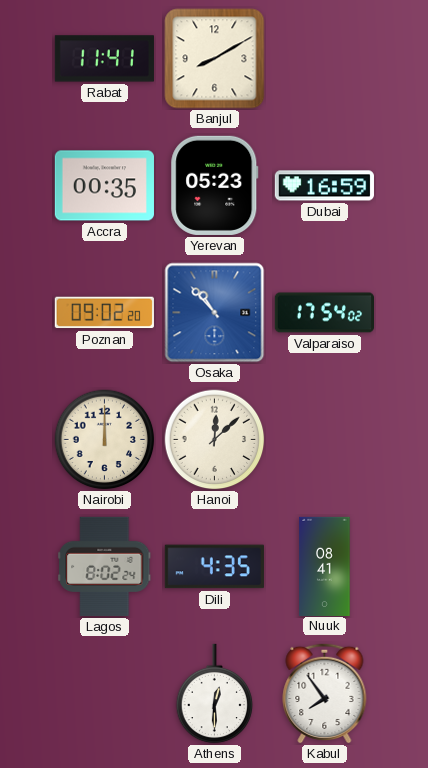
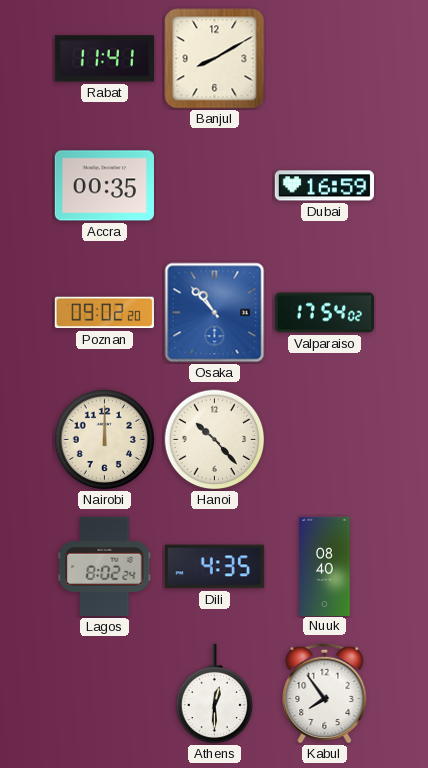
Yerevan: 05:23 -> none
Hanoi: 12:08 -> 10:23
Nuuk: 08:41 -> 08:40
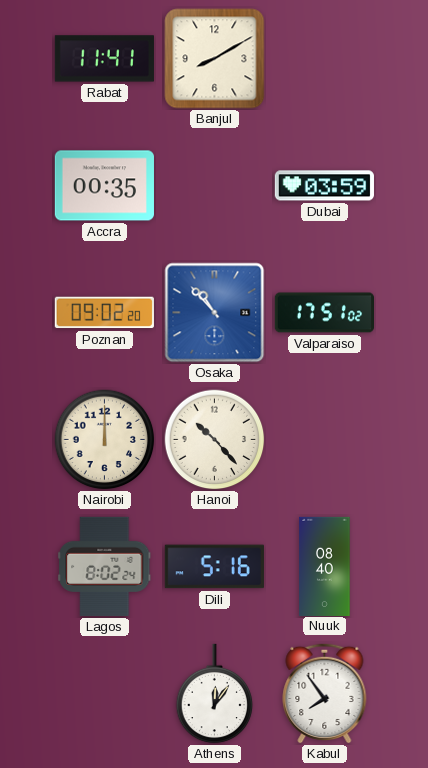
Dubai: 16:59 -> 03:59
Valparaiso: 17:54 -> 17:51
Dili: 4:35 -> 5:16
Athens: 12:30 -> 12:06
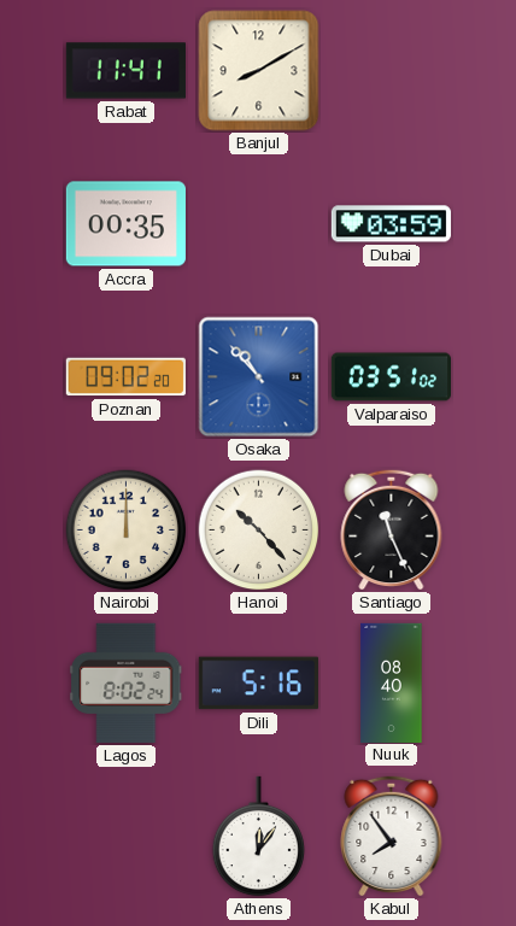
Valparaiso: 17:51 -> 03:51
Santiago: none -> 11:26
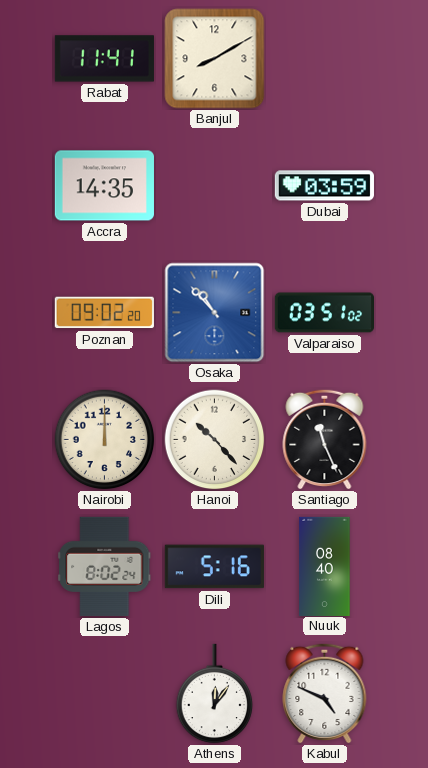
Accra: 00:35 -> 14:35
Kabul: 7:54 -> 4:49
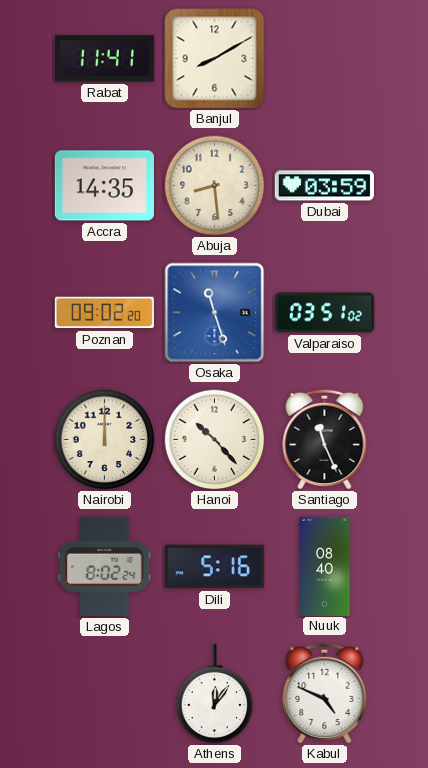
Abuja: none -> 8:29
Osaka: 10:53 -> 11:27
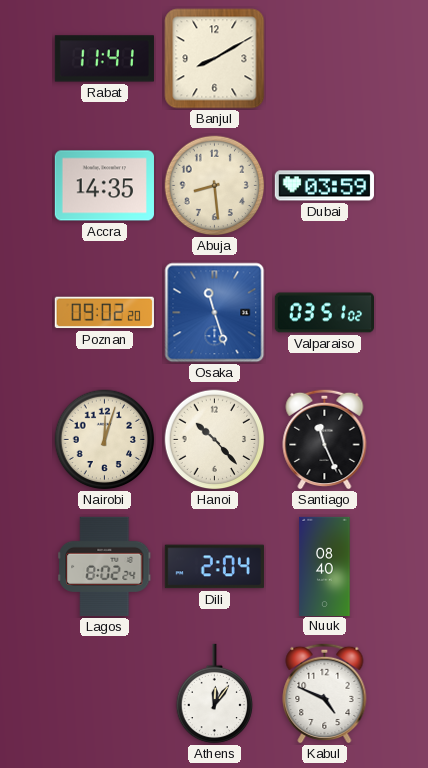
Nairobi: 12:00 -> 12:03
Dili: 5:16 -> 2:04
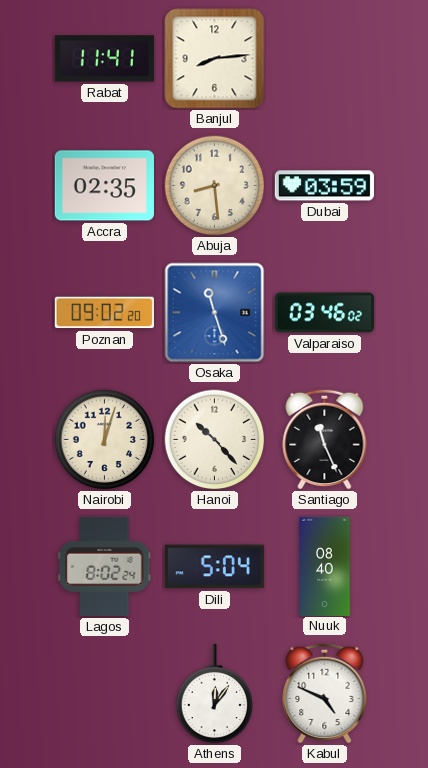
Banjul: 8:10 -> 8:14
Accra: 14:35 -> 02:35
Valparaiso: 03:51 -> 03:46
Dili: 2:04 -> 5:04
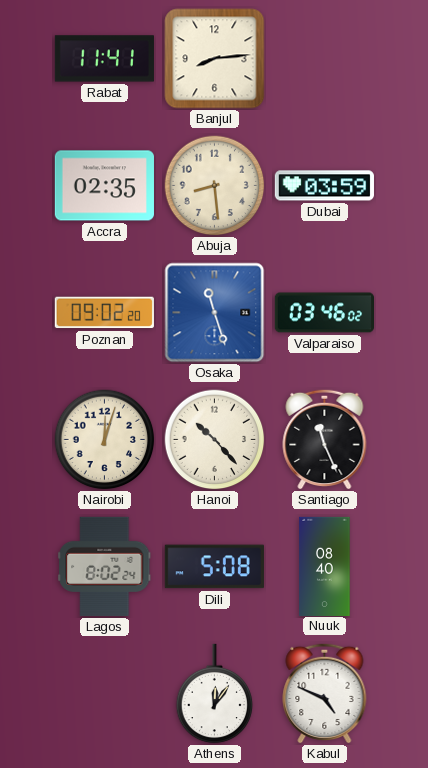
Dili: 5:04 -> 5:08
